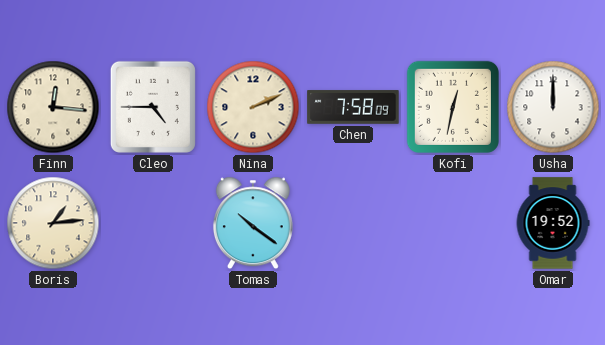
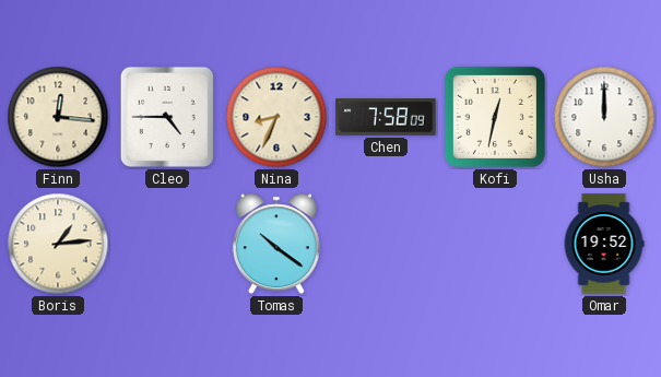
Nina: 2:11 -> 8:34
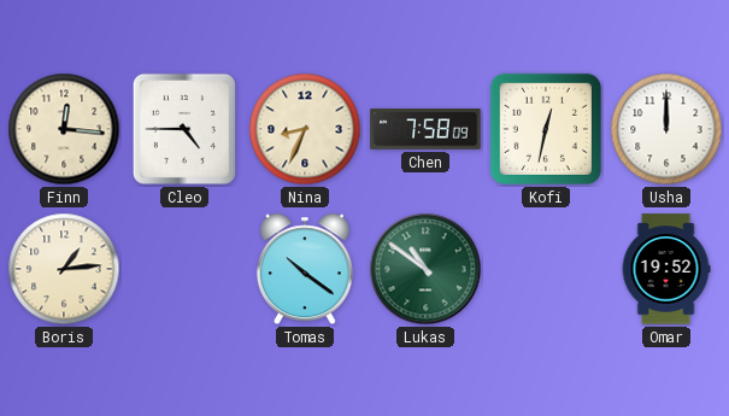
Lukas: none -> 10:51
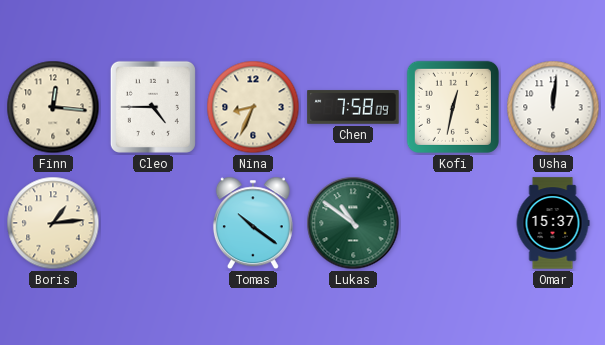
Usha: 12:00 -> 12:01
Omar: 19:52 -> 15:37
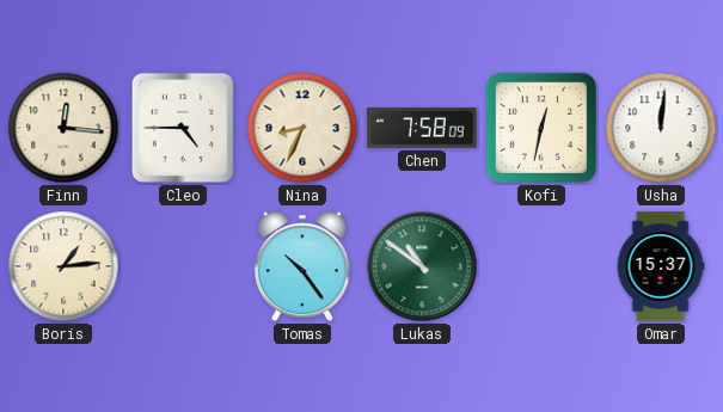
Tomas: 10:21 -> 10:24
